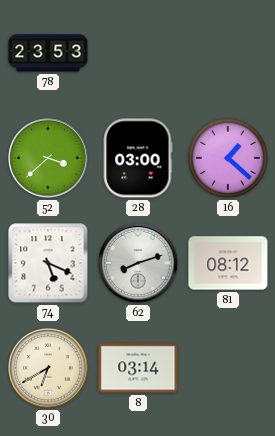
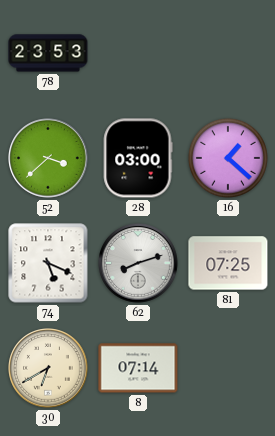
81: 08:12 -> 07:25
8: 03:14 -> 07:14
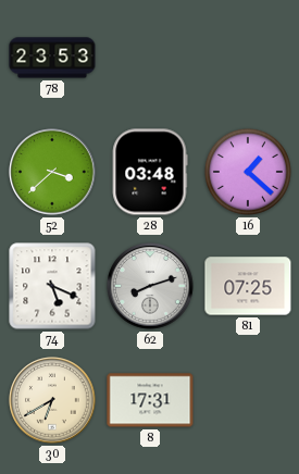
28: 03:00 -> 03:48
8: 07:14 -> 17:31
